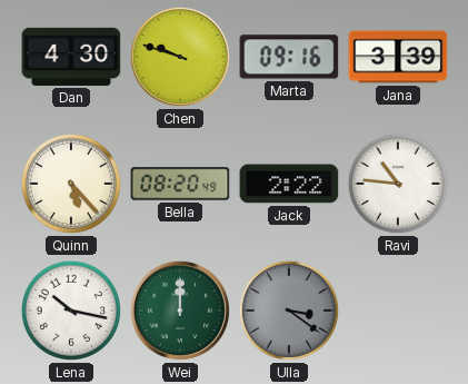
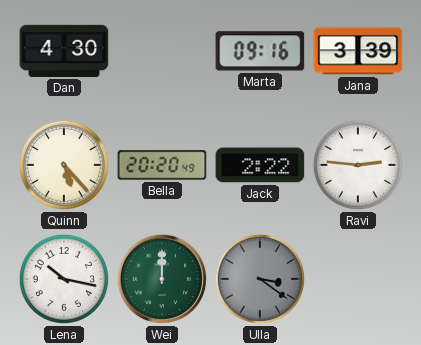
Chen: 9:48 -> none
Bella: 08:20 -> 20:20
Ravi: 10:46 -> 2:46
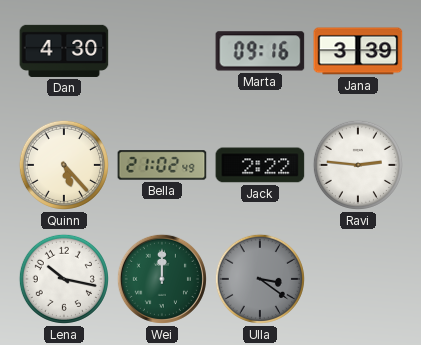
Bella: 20:20 -> 21:02
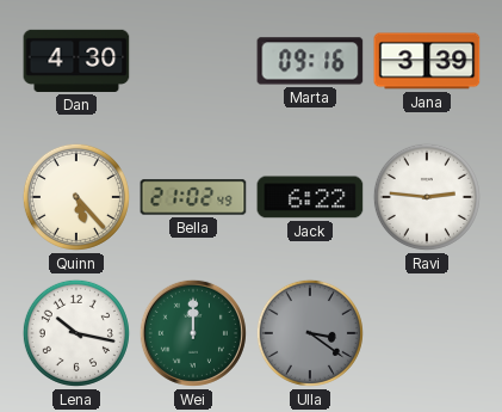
Jack: 2:22 -> 6:22
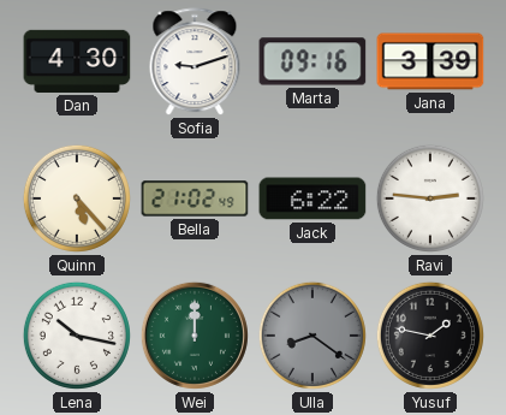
Sofia: none -> 9:12
Ulla: 3:21 -> 8:21
Yusuf: none -> 1:47
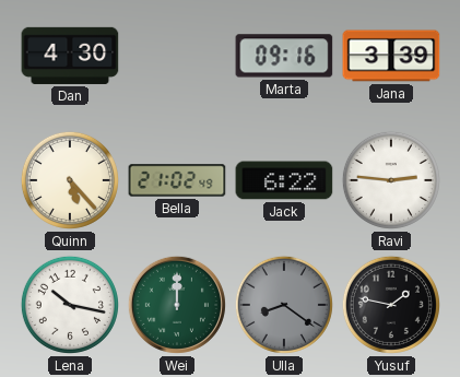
Sofia: 9:12 -> none
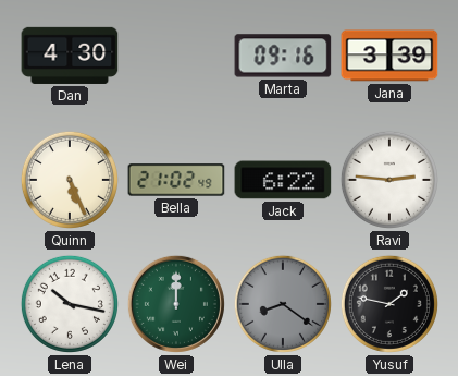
Quinn: 5:23 -> 5:26
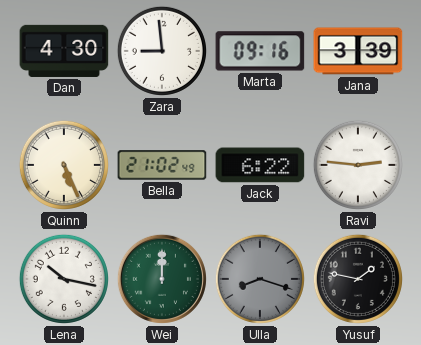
Zara: none -> 8:59
Ulla: 8:21 -> 8:18
